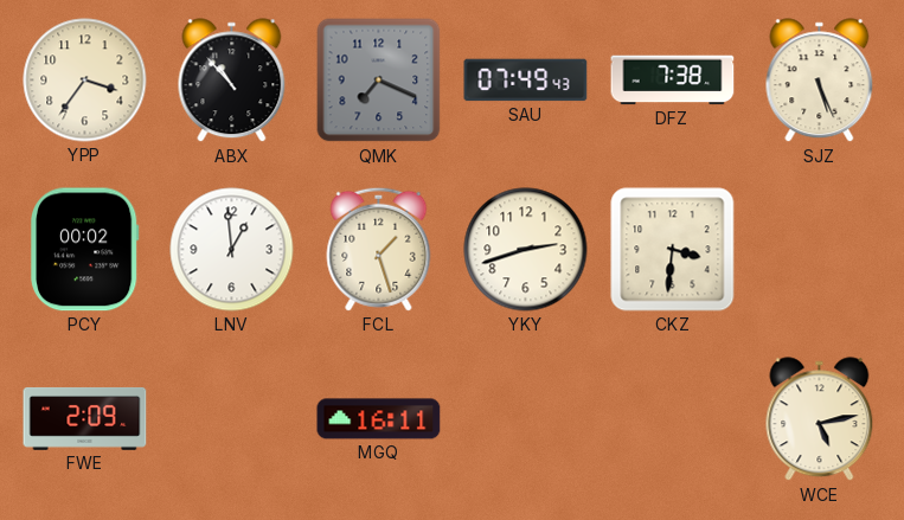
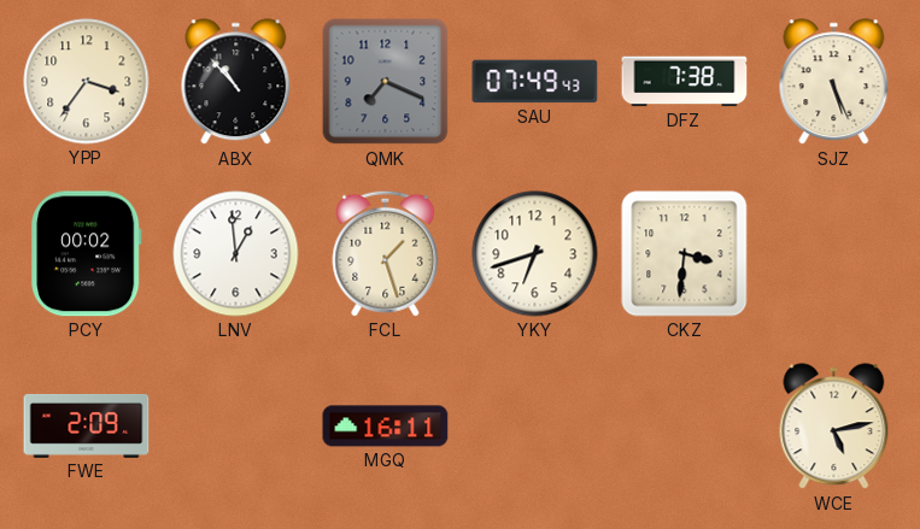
YKY: 2:42 -> 6:42
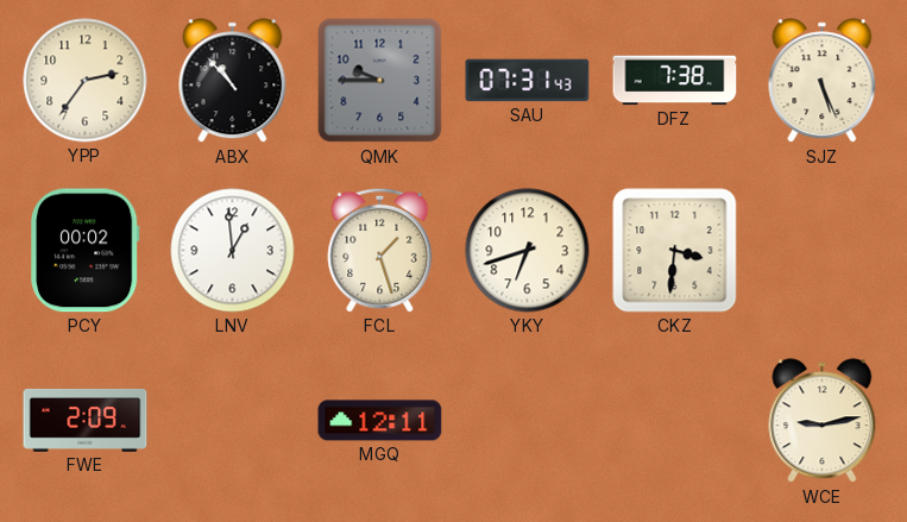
YPP: 3:36 -> 2:36
QMK: 7:19 -> 9:45
SAU: 07:49 -> 07:31
MGQ: 16:11 -> 12:11
WCE: 5:13 -> 9:13
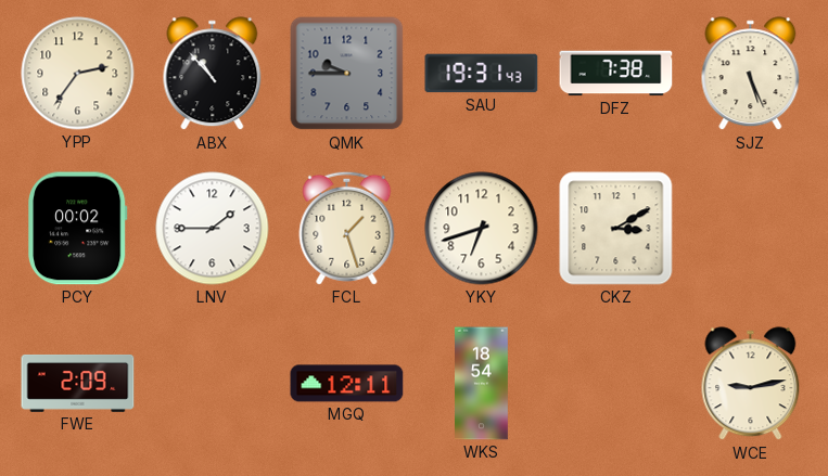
SAU: 07:31 -> 19:31
LNV: 12:59 -> 1:45
CKZ: 3:31 -> 3:10
WKS: none -> 18:54
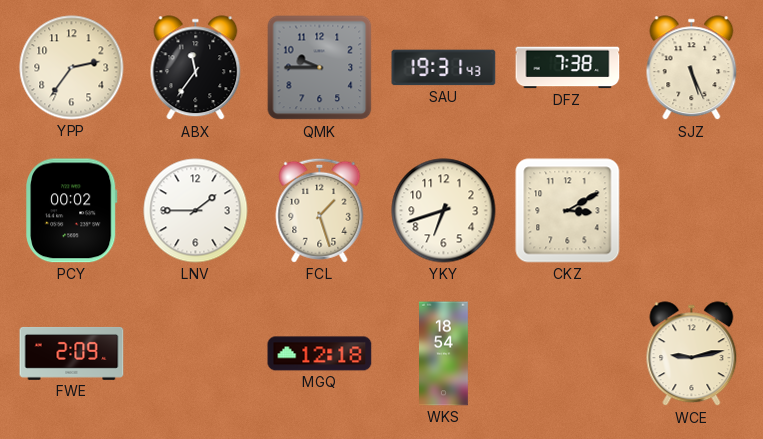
ABX: 10:53 -> 11:36
MGQ: 12:11 -> 12:18
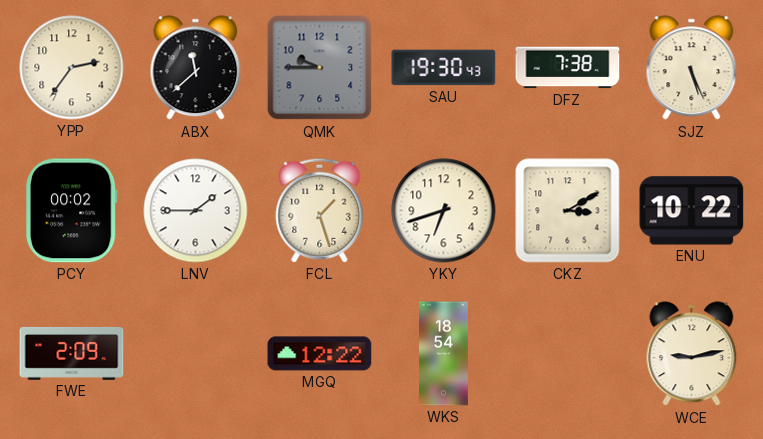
ABX: 11:36 -> 11:38
SAU: 19:31 -> 19:30
ENU: none -> 10:22
MGQ: 12:18 -> 12:22
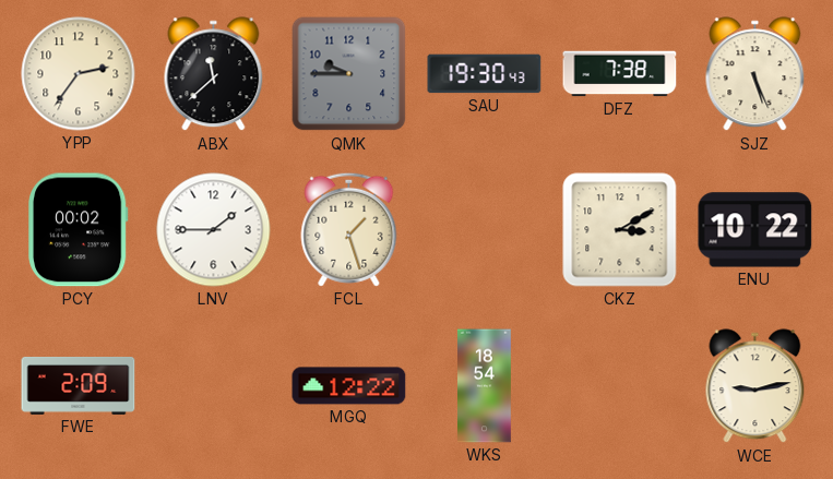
YKY: 6:42 -> none
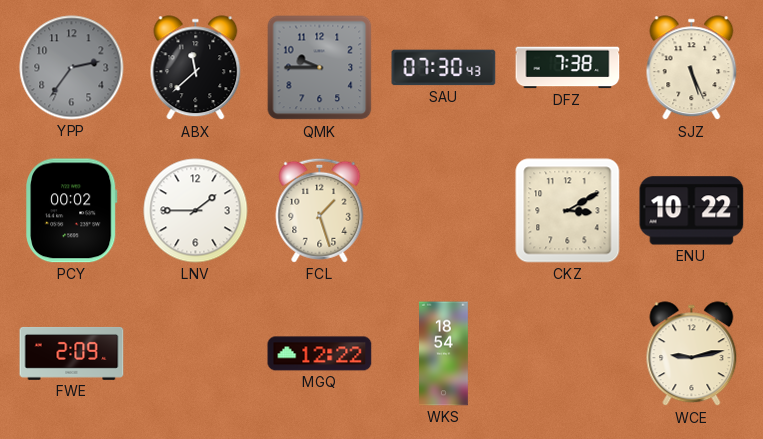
YPP dial: cream -> grey
SAU: 19:30 -> 07:30
